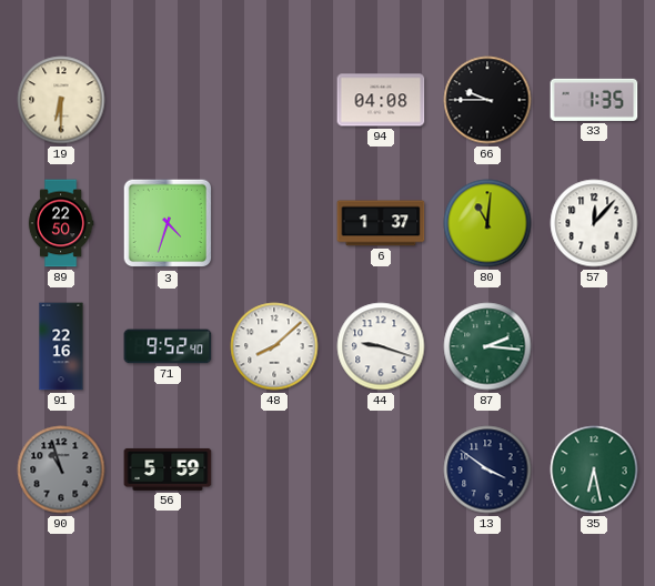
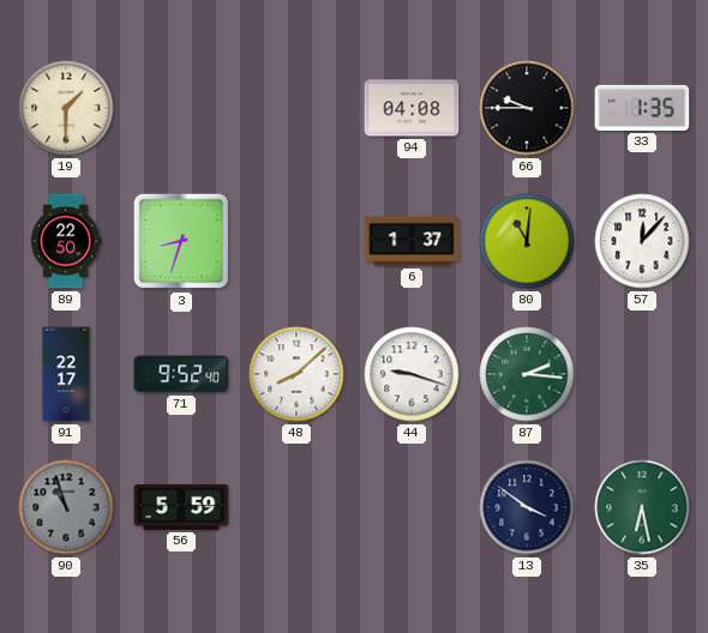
19: 6:30 -> 1:30
3: 4:33 -> 8:33
91: 22:16 -> 22:17
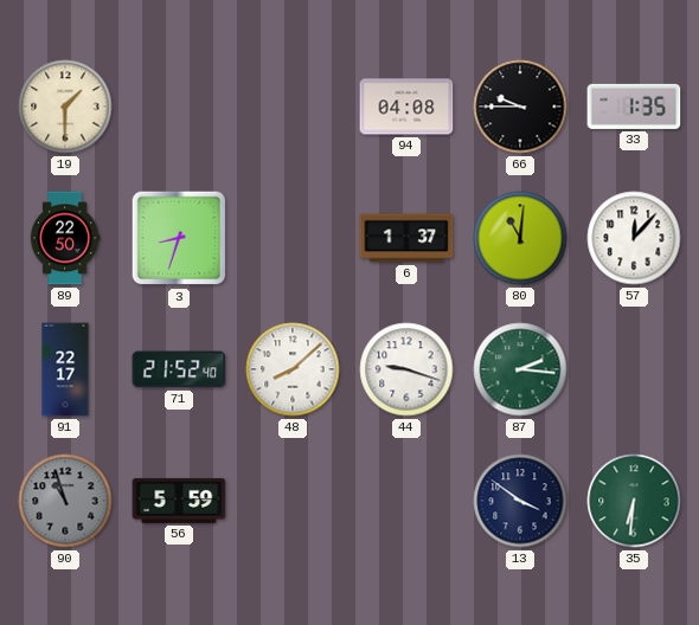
71: 9:52 -> 21:52
35: 6:28 -> 6:31
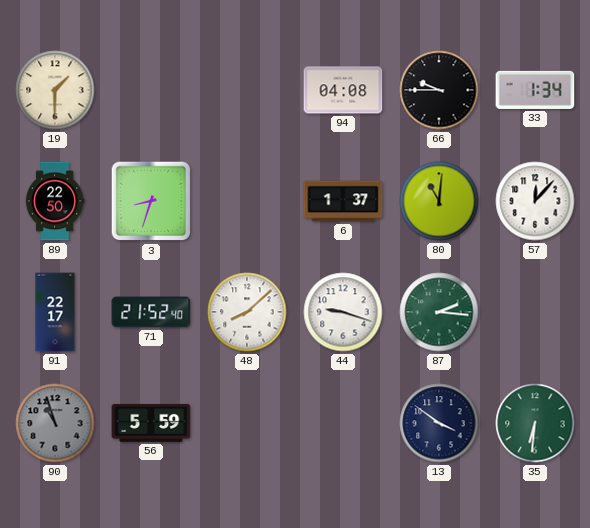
33: 1:35 -> 1:34
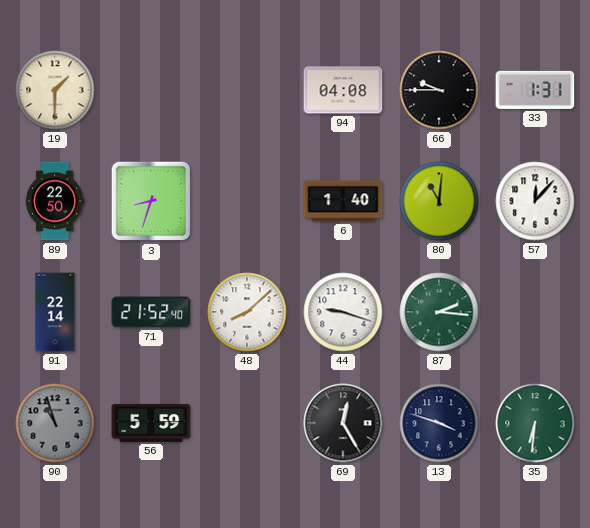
33: 1:34 -> 1:31
6: 1:37 -> 1:40
91: 22:17 -> 22:14
69: none -> 12:25
13: 3:51 -> 3:48
